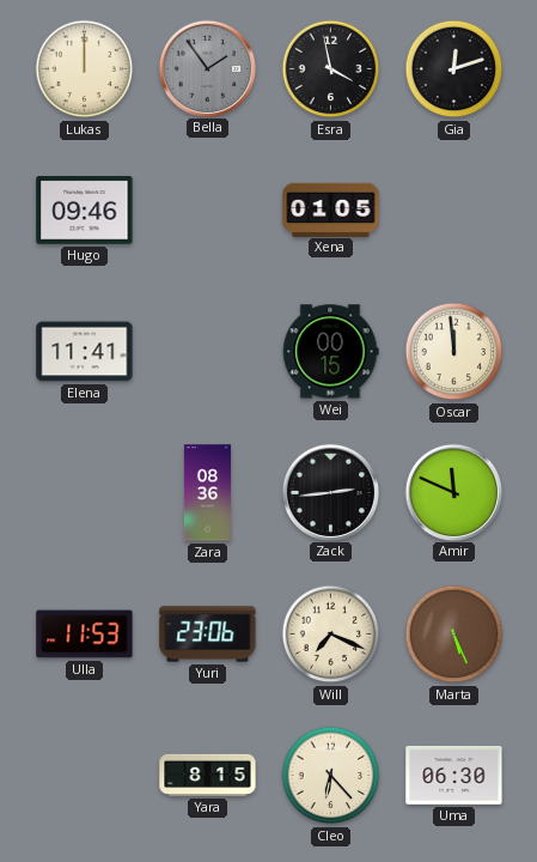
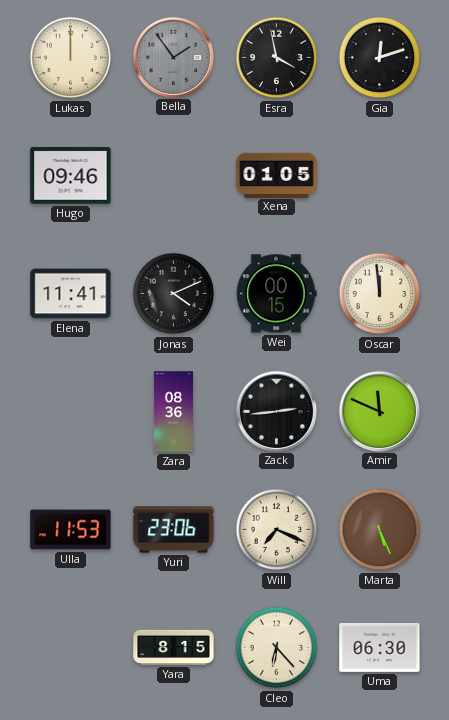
Jonas: none -> 4:11
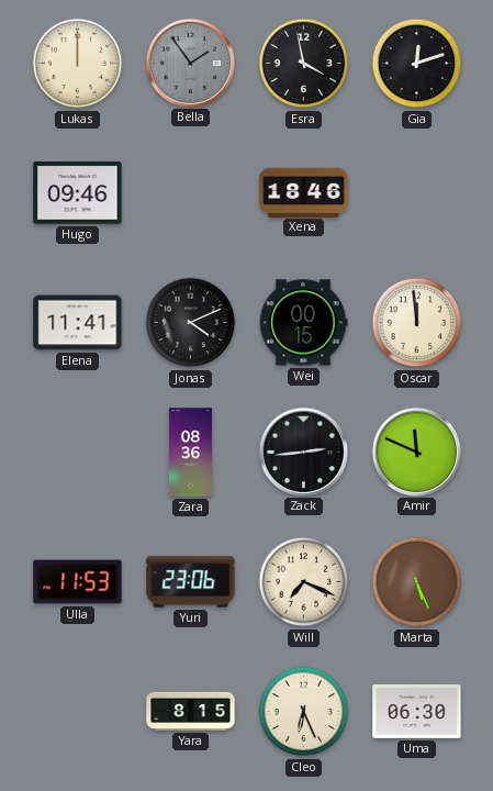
Xena: 01:05 -> 18:46
Cleo: 6:23 -> 6:26
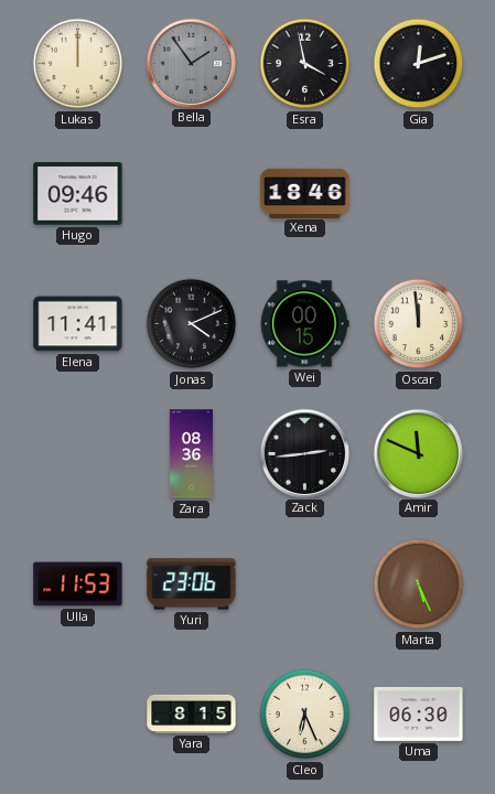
Will: 7:19 -> none
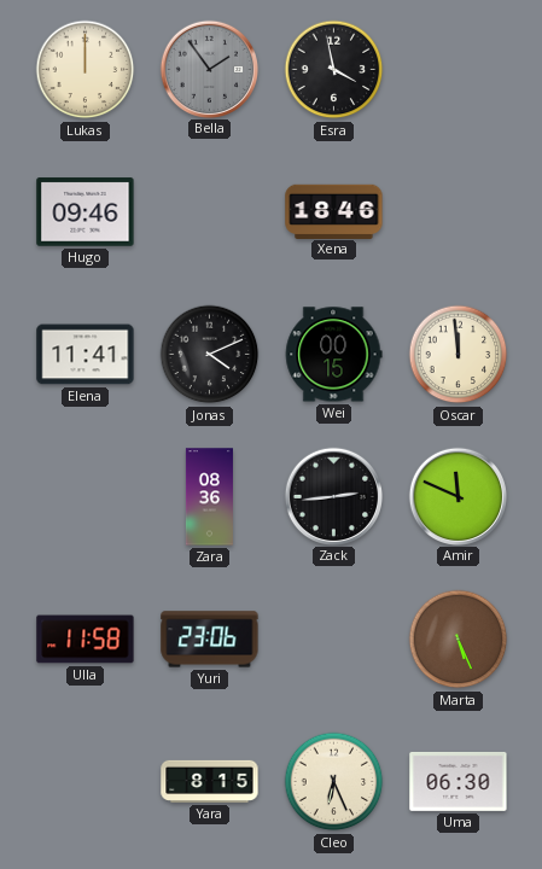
Gia: 12:12 -> none
Ulla: 11:53 -> 11:58
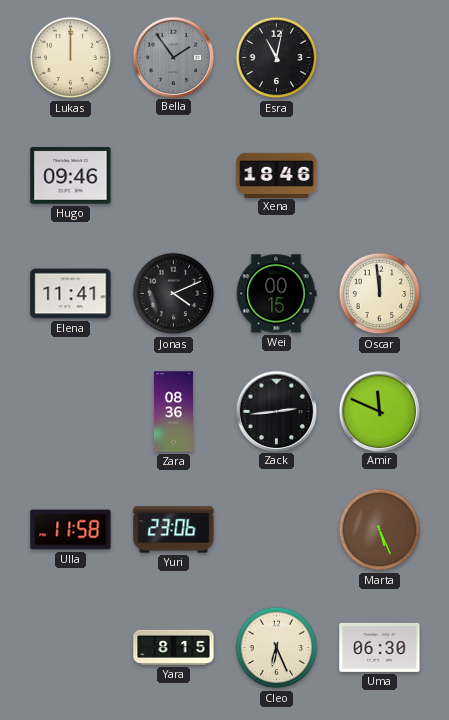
Esra: 3:58 -> 11:02
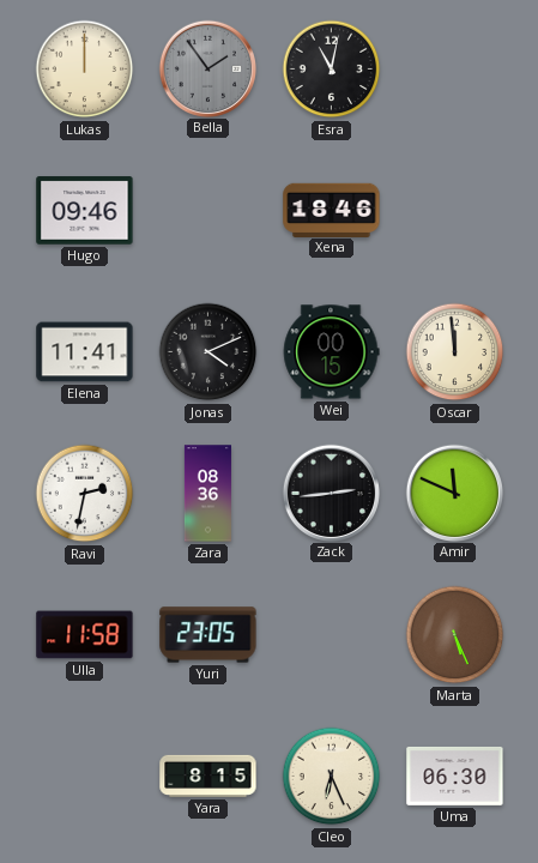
Ravi: none -> 2:32
Yuri: 23:06 -> 23:05
